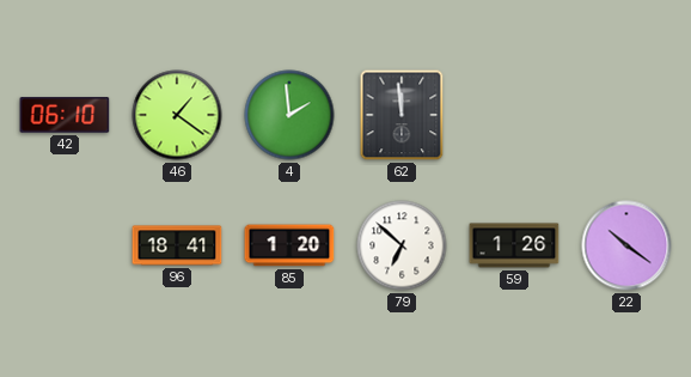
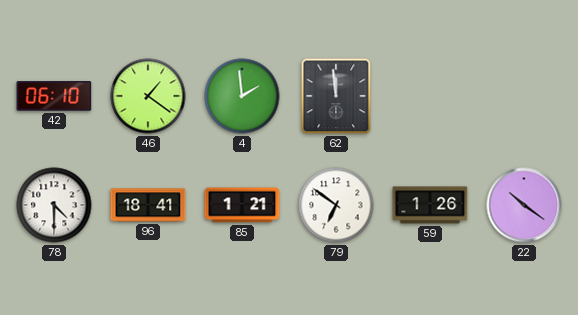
78: none -> 4:30
85: 1:20 -> 1:21
79: 6:52 -> 6:51
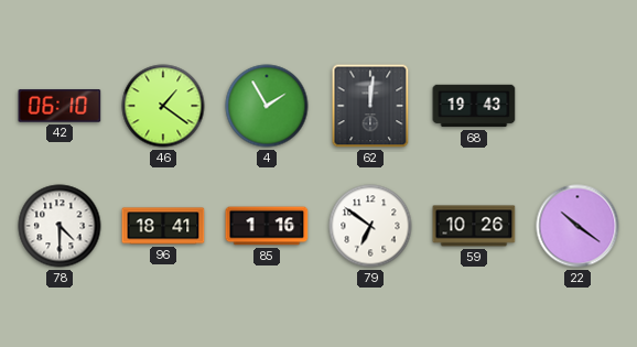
4: 1:59 -> 1:55
62: 11:59 -> 12:01
68: none -> 19:43
85: 1:21 -> 1:16
59: 1:26 -> 10:26
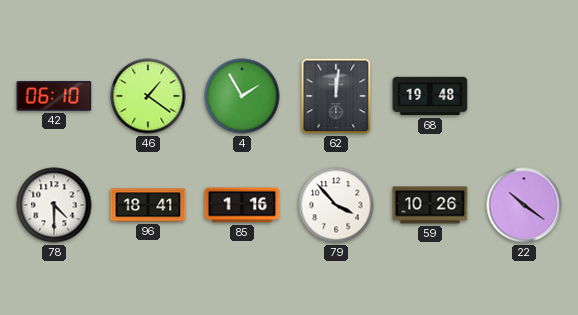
68: 19:43 -> 19:48
79: 6:51 -> 3:53
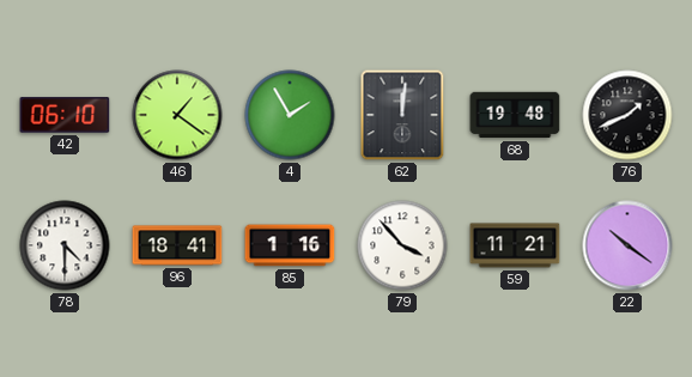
76: none -> 1:41
59: 10:26 -> 11:21
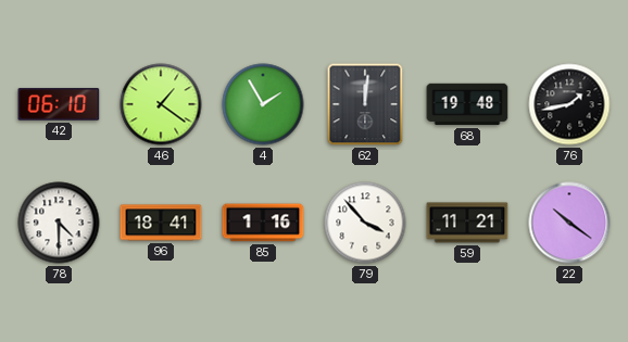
76: 1:41 -> 1:43
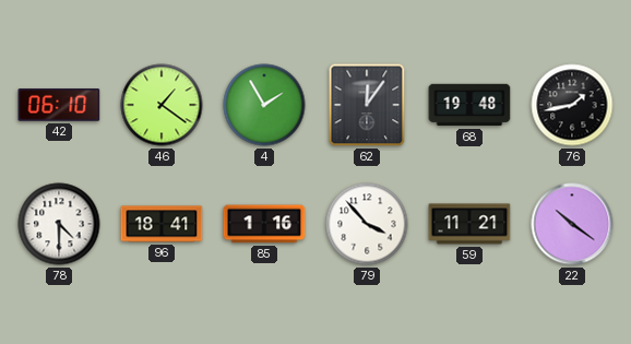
62: 12:01 -> 12:06
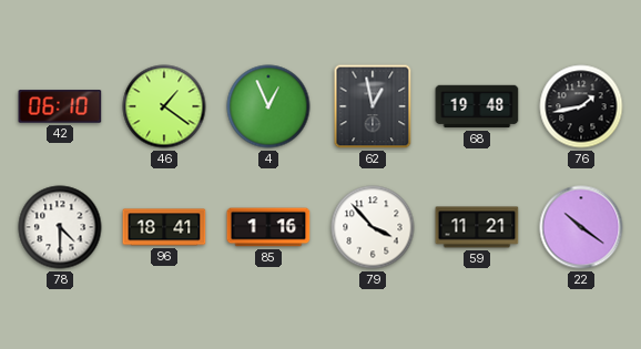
4: 1:55 -> 12:56
62: 12:06 -> 12:58
